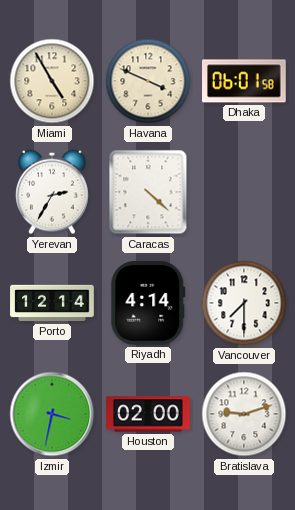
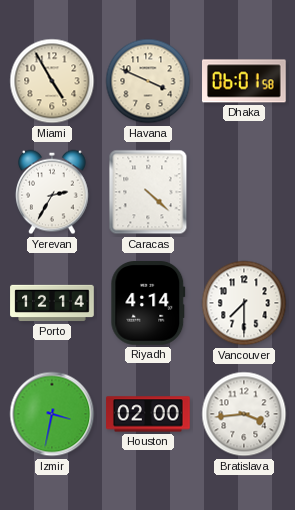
Bratislava: 9:12 -> 3:44
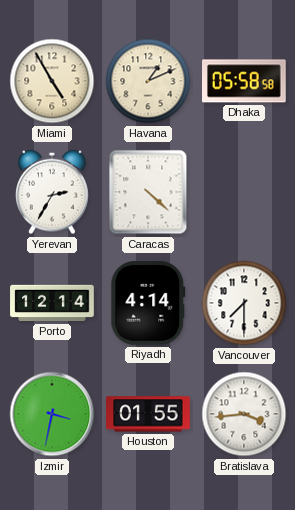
Havana: 3:49 -> 1:11
Dhaka: 06:01 -> 05:58
Houston: 02:00 -> 01:55
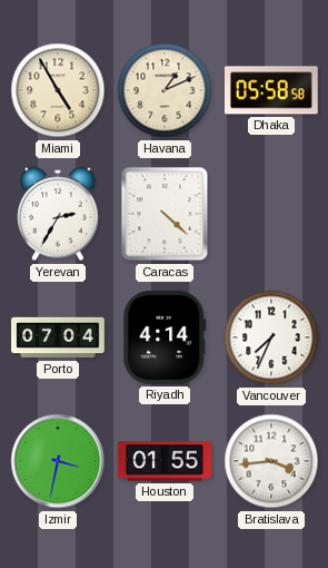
Porto: 12:14 -> 07:04
Vancouver: 7:30 -> 7:34
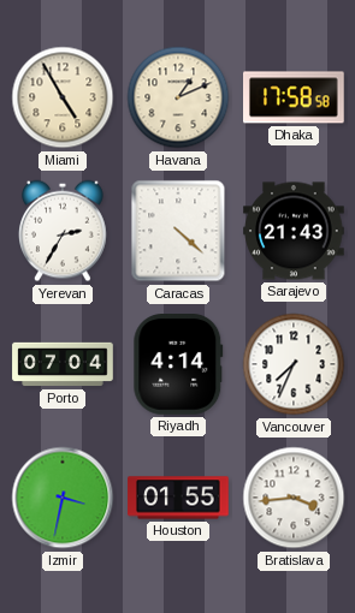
Dhaka: 05:58 -> 17:58
Sarajevo: none -> 21:43
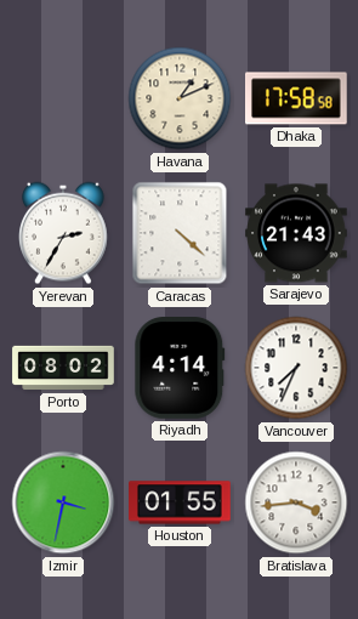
Miami: 4:55 -> none
Porto: 07:04 -> 08:02
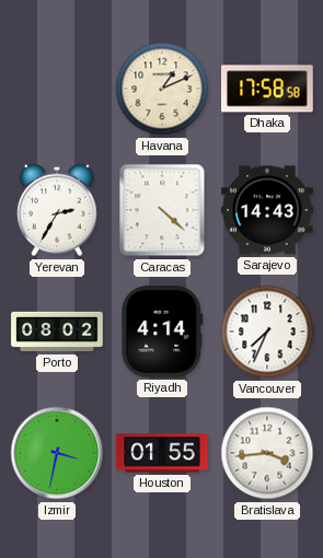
Sarajevo: 21:43 -> 14:43
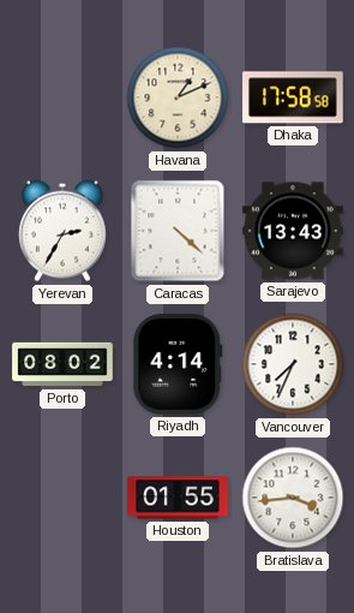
Sarajevo: 14:43 -> 13:43
Izmir: 3:32 -> none
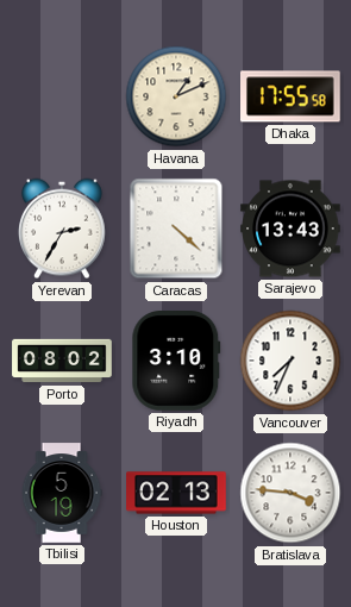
Dhaka: 17:58 -> 17:55
Riyadh: 4:14 -> 3:10
Tbilisi: none -> 5:19
Houston: 01:55 -> 02:13
Bratislava: 3:44 -> 3:46
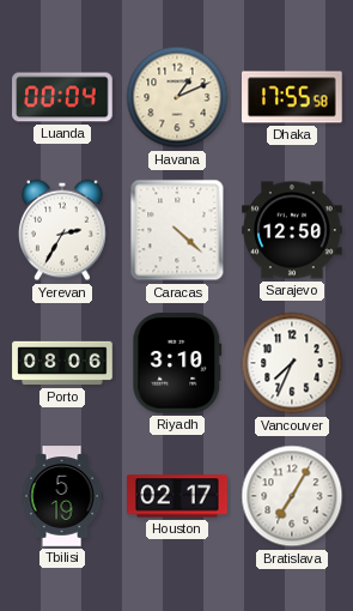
Luanda: none -> 00:04
Sarajevo: 13:43 -> 12:50
Porto: 08:02 -> 08:06
Houston: 02:13 -> 02:17
Bratislava: 3:46 -> 7:05
